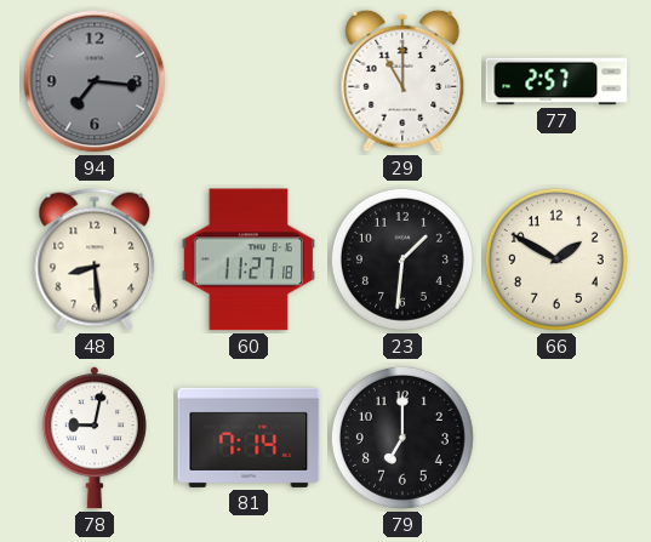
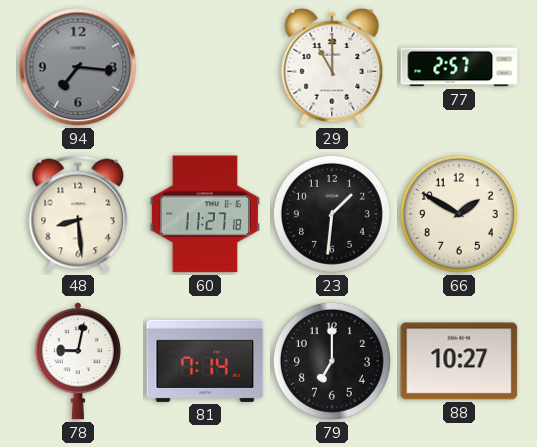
88: none -> 10:27
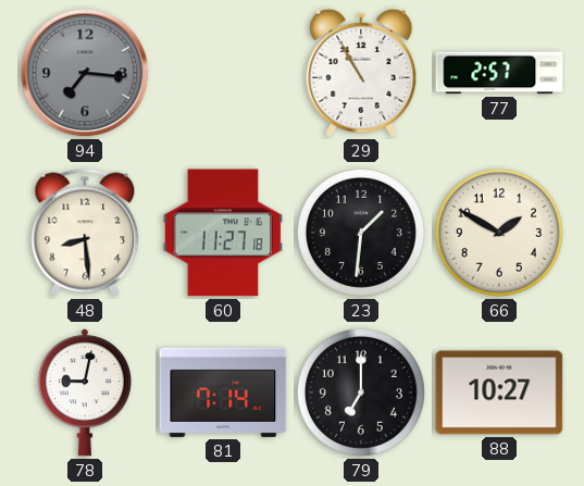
29: 11:00 -> 10:55
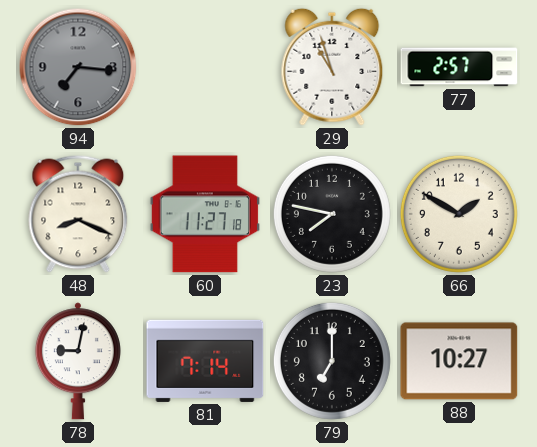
29: 10:55 -> 10:57
48: 8:29 -> 8:19
23: 1:31 -> 7:47
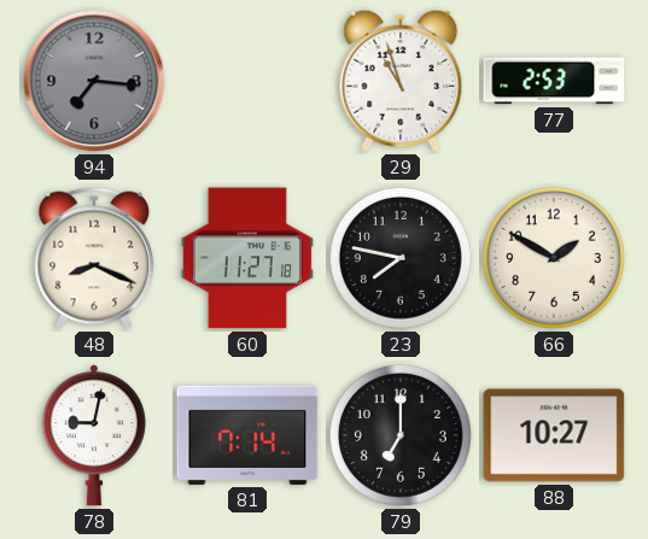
77: 2:57 -> 2:53
